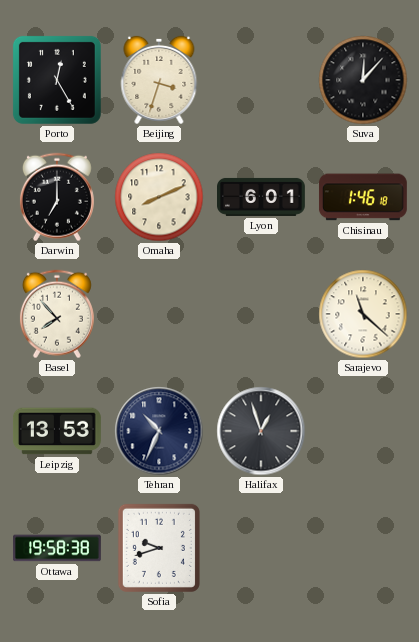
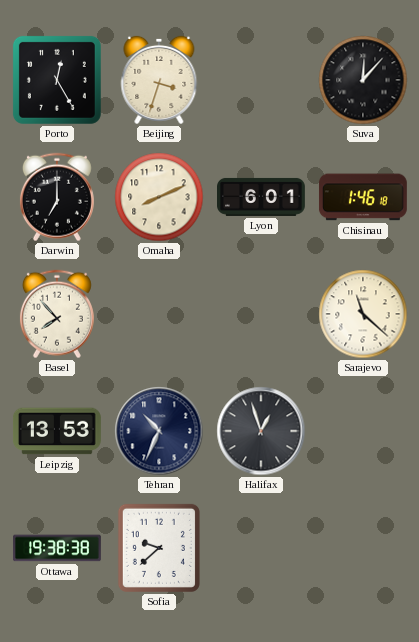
Ottawa: 19:58 -> 19:38
Sofia: 9:42 -> 9:38
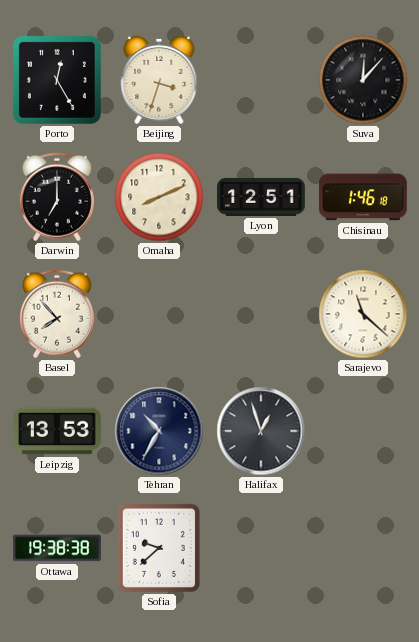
Lyon: 6:01 -> 12:51
Tehran: 10:34 -> 10:35
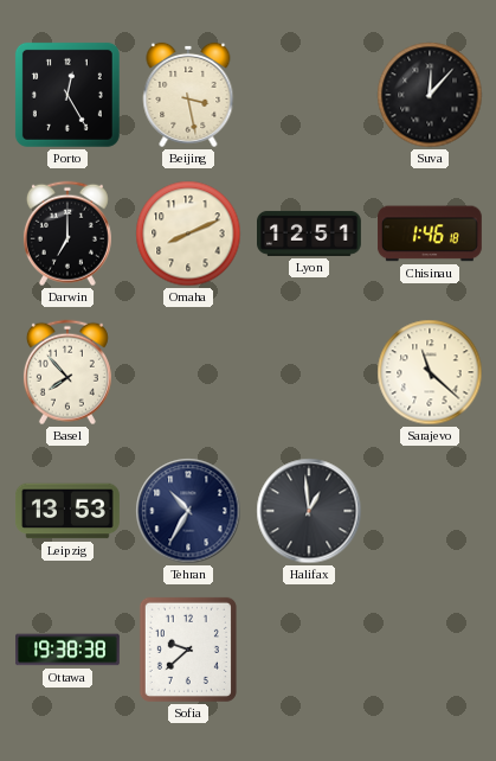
Beijing: 3:33 -> 3:28
Halifax: 12:57 -> 12:59
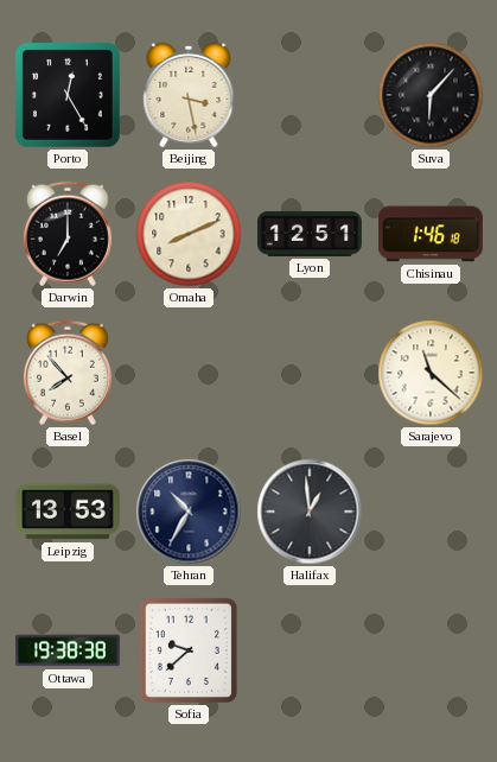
Suva: 12:07 -> 6:07
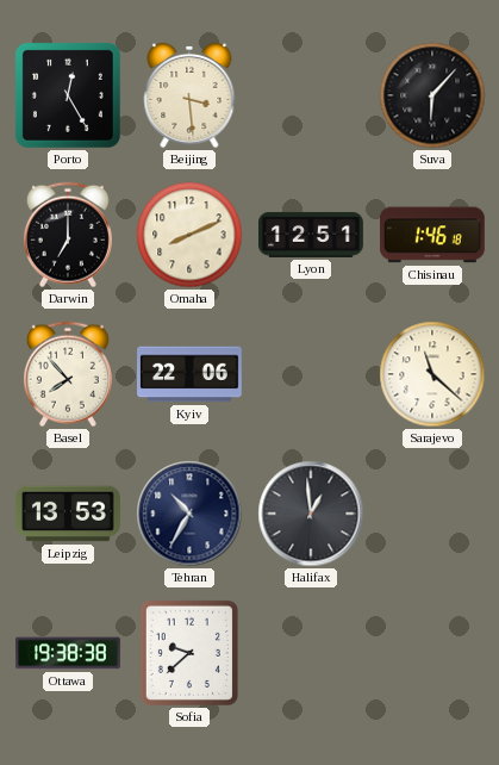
Beijing: 3:28 -> 3:29
Kyiv: none -> 22:06
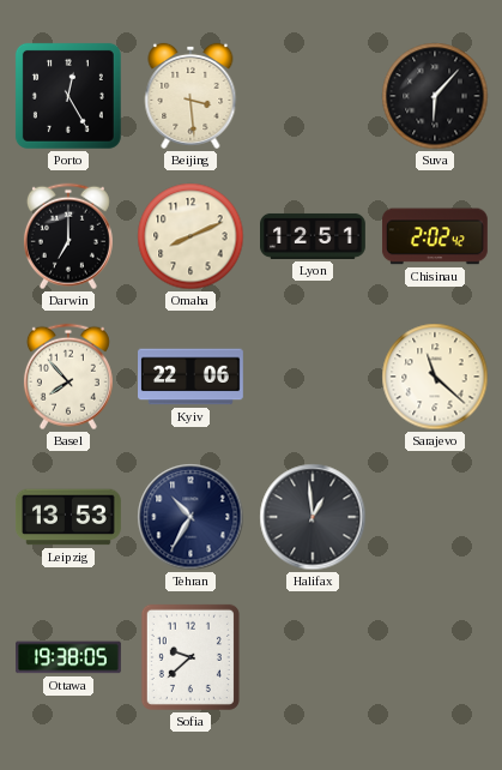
Chisinau: 1:46 -> 2:02
Ottawa: 19:38:38 -> 19:38:05
